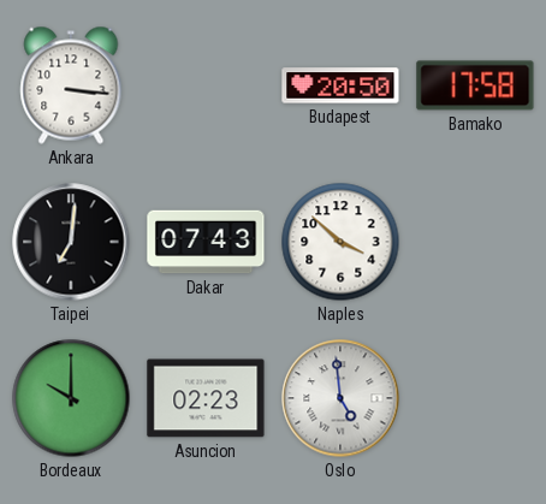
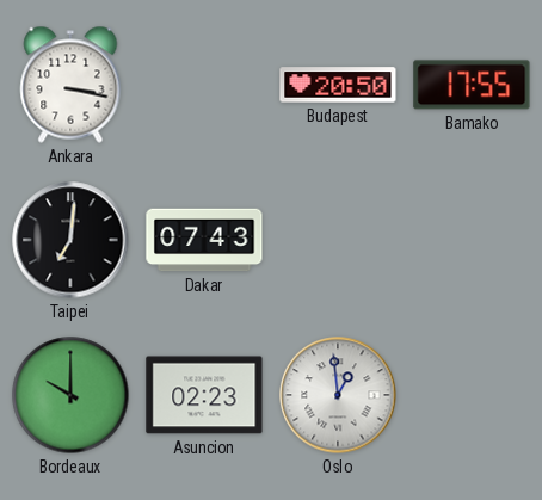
Ankara: 3:16 -> 3:17
Bamako: 17:58 -> 17:55
Naples: 3:52 -> none
Oslo: 4:59 -> 12:59
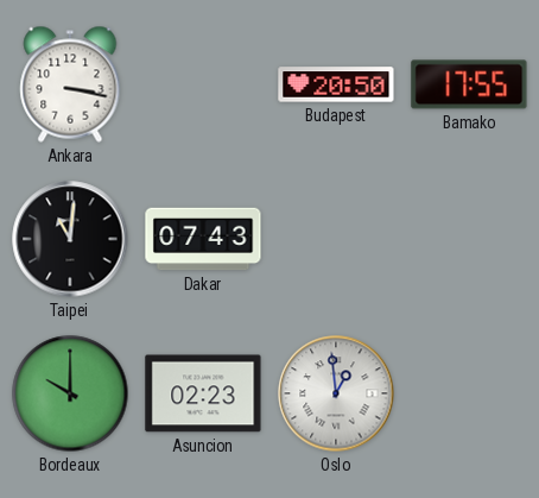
Taipei: 7:01 -> 11:01
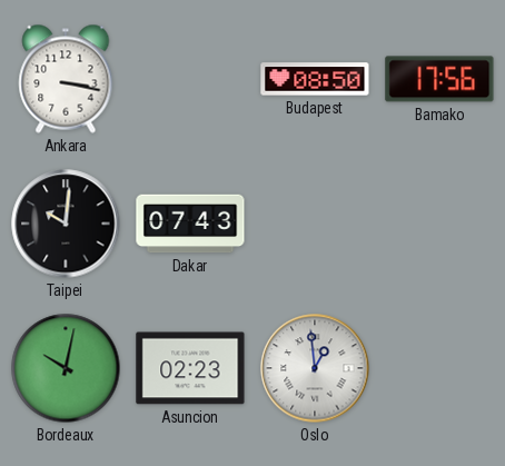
Budapest: 20:50 -> 08:50
Bamako: 17:55 -> 17:56
Taipei: 11:01 -> 10:01
Bordeaux: 10:00 -> 10:02
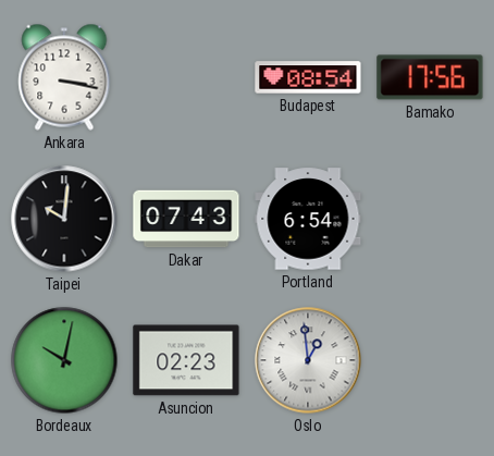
Budapest: 08:50 -> 08:54
Portland: none -> 6:54
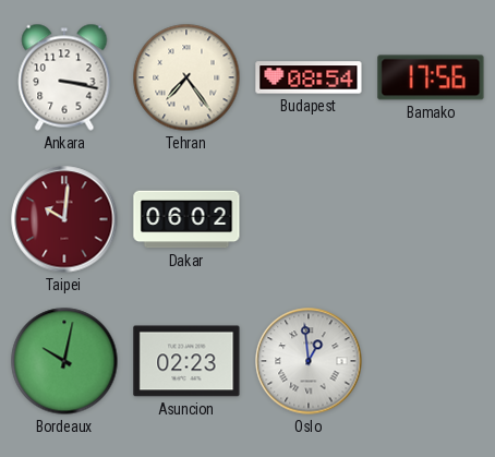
Tehran: none -> 7:24
Taipei dial: black -> burgundy
Dakar: 07:43 -> 06:02
Portland: 6:54 -> none
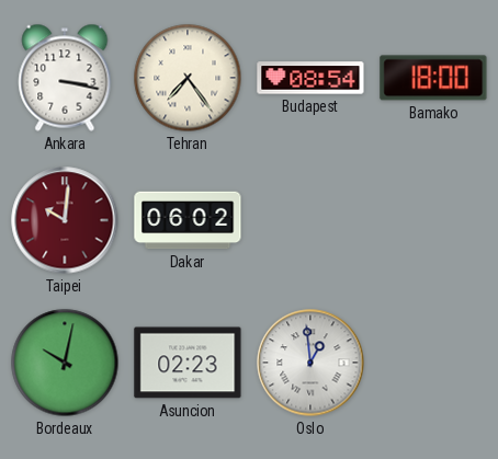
Bamako: 17:56 -> 18:00
